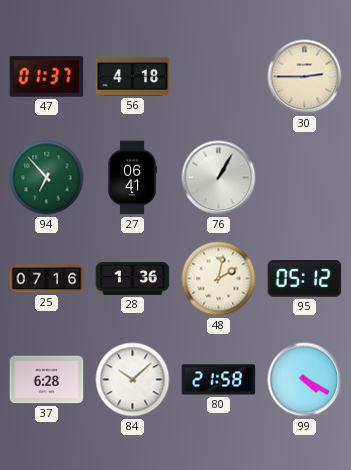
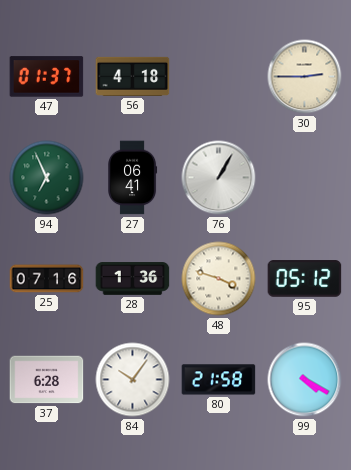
94: 6:53 -> 6:56
48: 2:02 -> 3:48
84: 10:08 -> 10:06
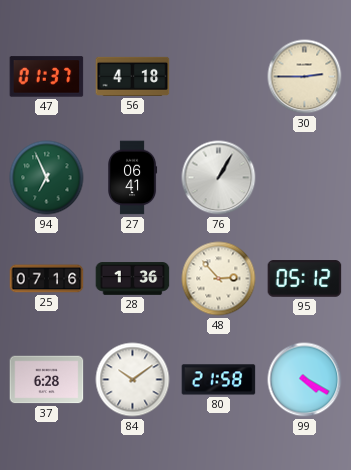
48: 3:48 -> 2:53
84: 10:06 -> 10:09
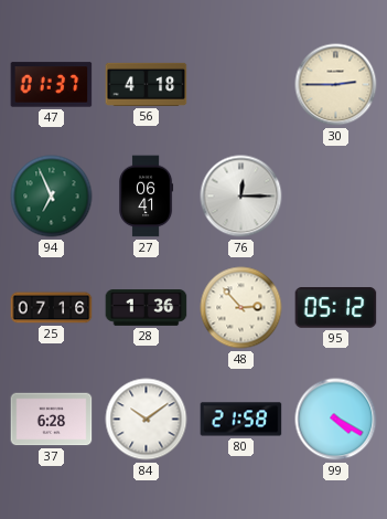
76: 1:05 -> 12:15
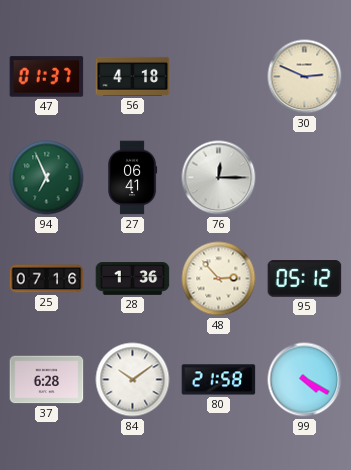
30: 2:45 -> 2:49
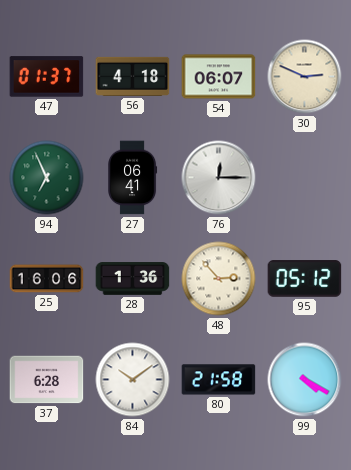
54: none -> 06:07
25: 07:16 -> 16:06
